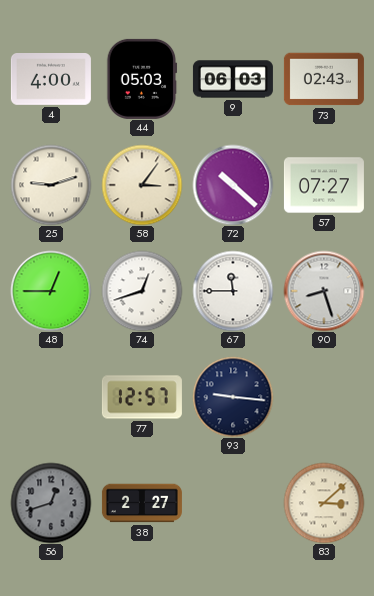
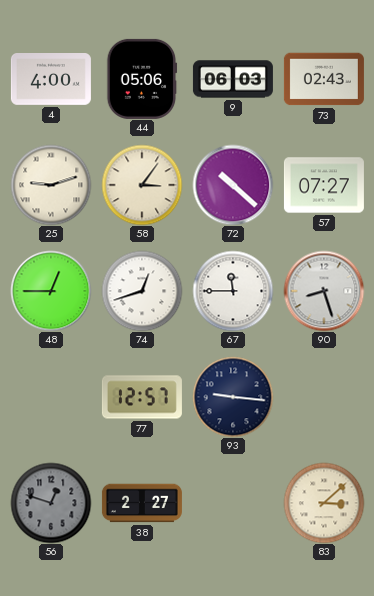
44: 05:03 -> 05:06
56: 12:42 -> 12:48
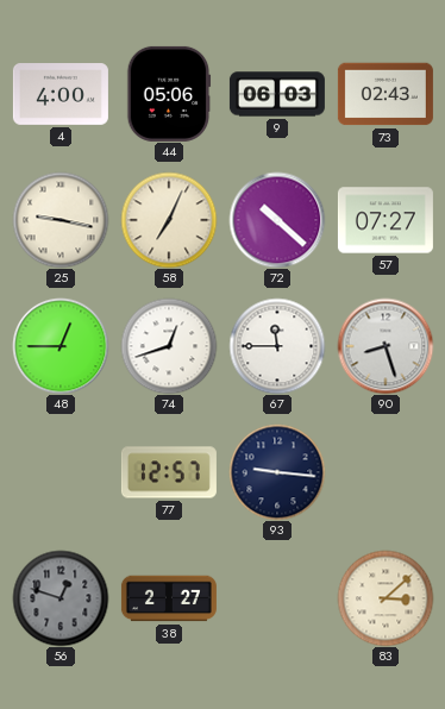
25: 9:12 -> 9:17
58: 3:06 -> 7:04
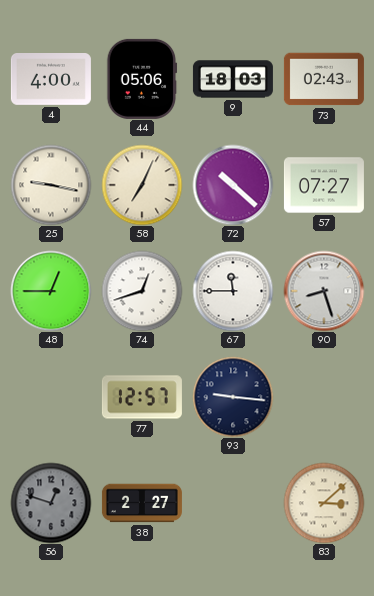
9: 06:03 -> 18:03
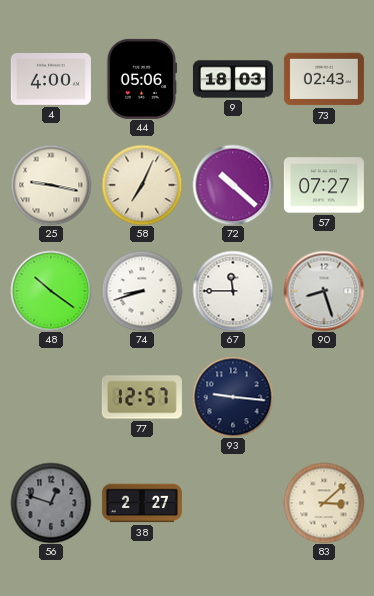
48: 12:45 -> 10:21
74: 12:42 -> 8:42
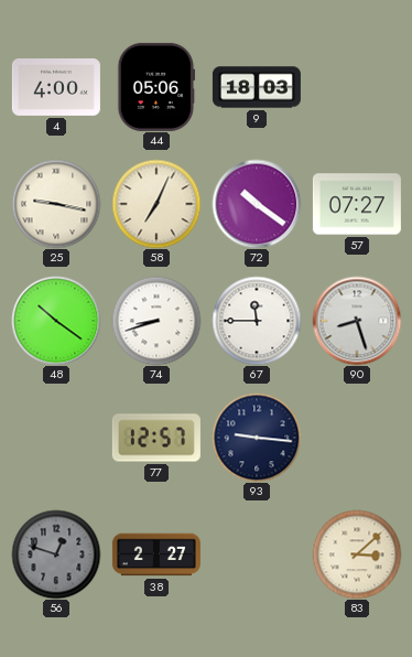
73: 02:43 -> none
72: 10:22 -> 10:21
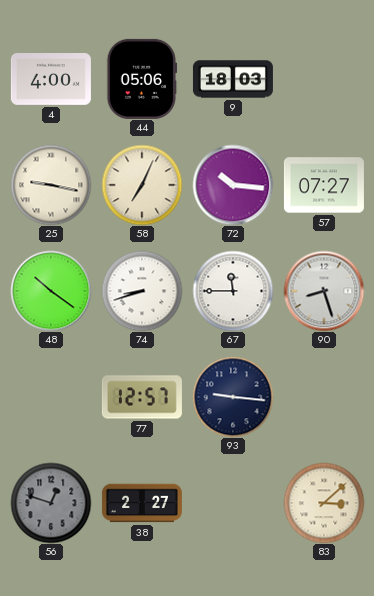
72: 10:21 -> 10:16
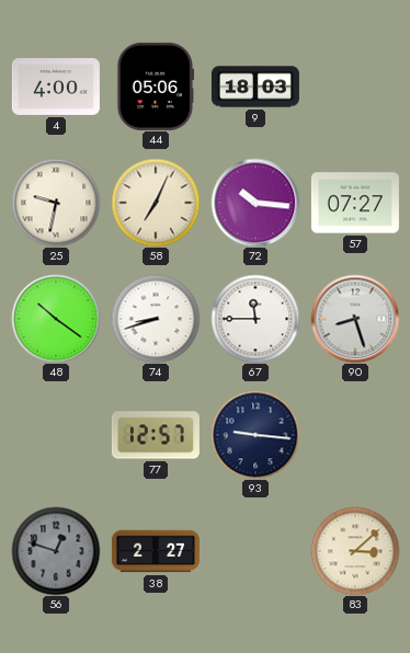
25: 9:17 -> 9:32
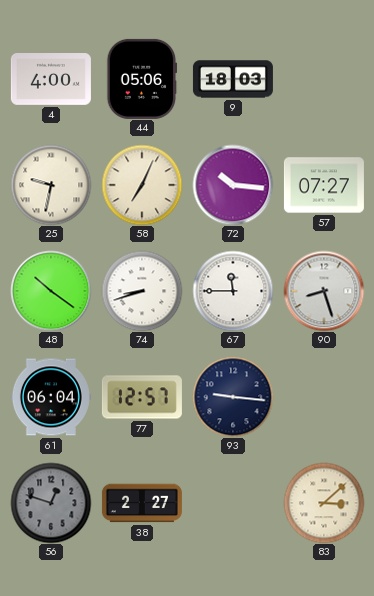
61: none -> 06:04
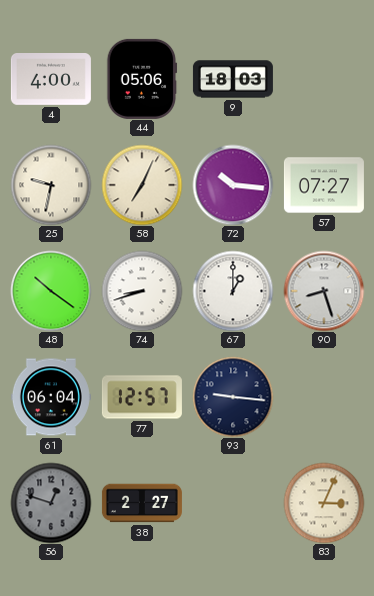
67: 11:45 -> 1:00
83: 3:08 -> 3:04
